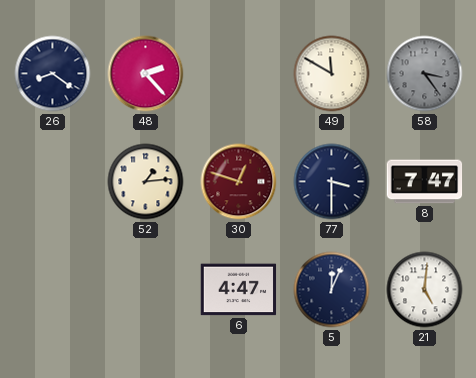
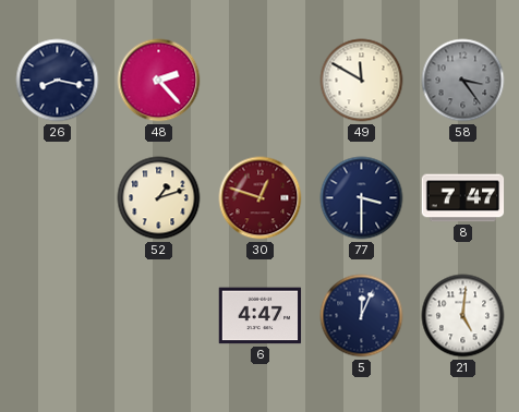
26: 8:21 -> 8:17
52: 1:14 -> 1:12
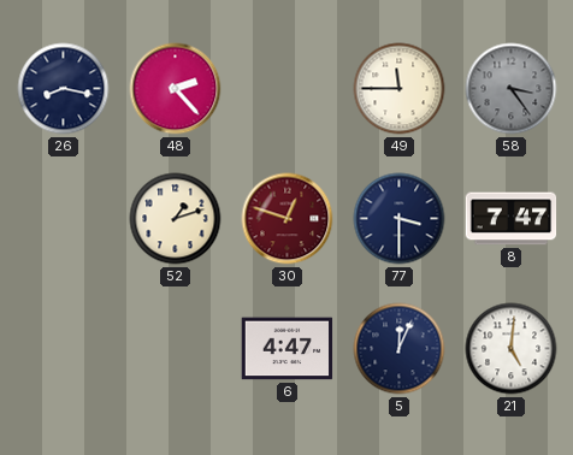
49: 11:50 -> 11:45
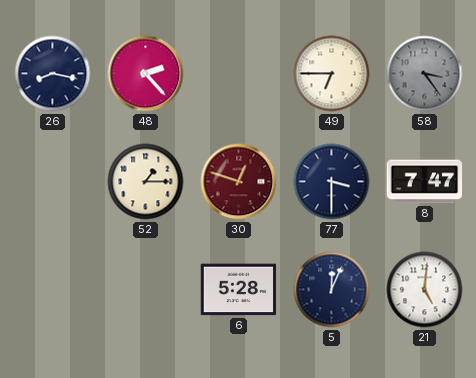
49: 11:45 -> 6:45
52: 1:12 -> 1:15
6: 4:47 -> 5:28
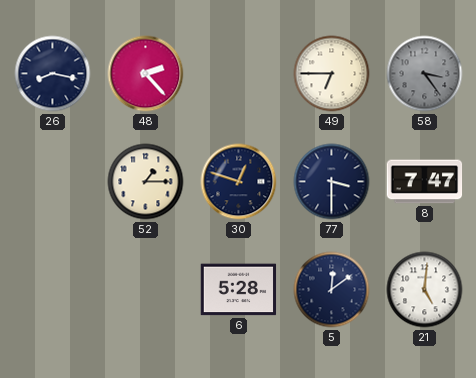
30 dial: burgundy -> navy
5: 12:04 -> 12:09
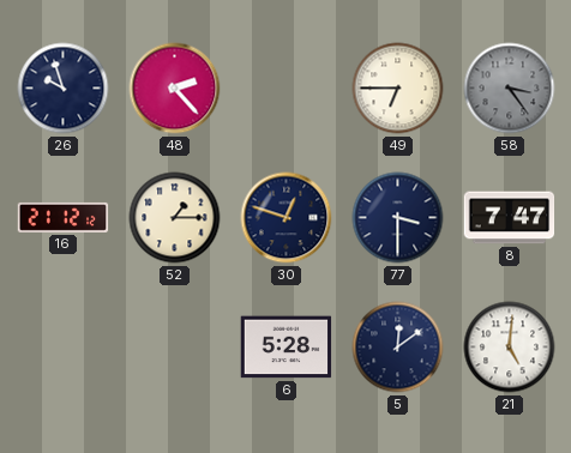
26: 8:17 -> 9:57
16: none -> 21:12
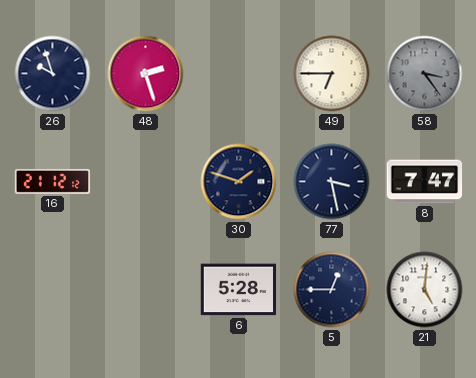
48: 2:23 -> 2:27
52: 1:15 -> none
30: 12:48 -> 1:48
77: 3:30 -> 3:28
5: 12:09 -> 12:45
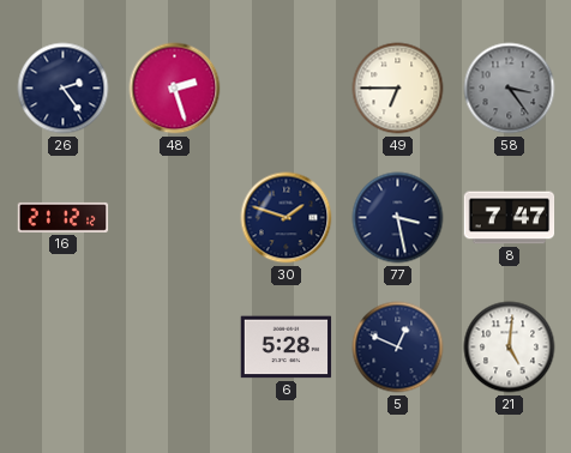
26: 9:57 -> 2:24
5: 12:45 -> 12:49
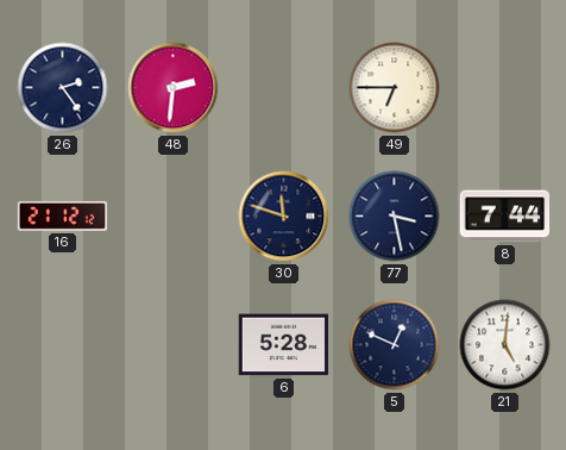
48: 2:27 -> 2:31
58: 3:24 -> none
30: 1:48 -> 11:48
8: 7:47 -> 7:44
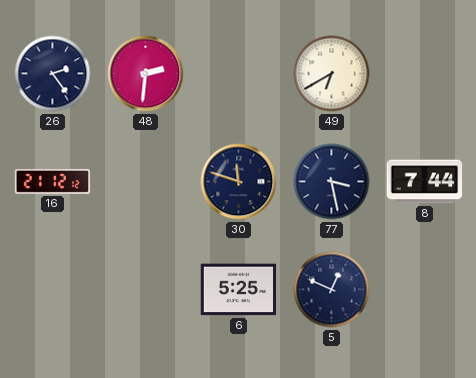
49: 6:45 -> 6:40
6: 5:28 -> 5:25
21: 5:01 -> none
